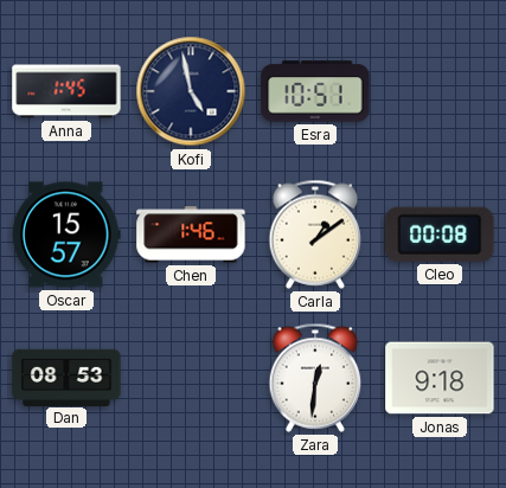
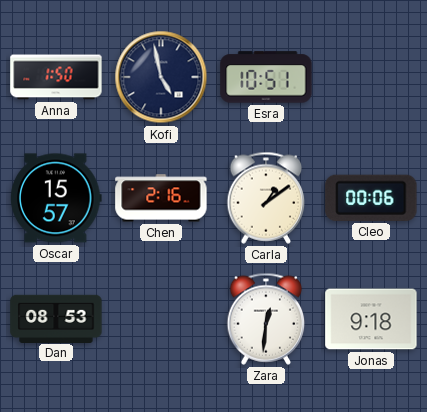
Anna: 1:45 -> 1:50
Chen: 1:46 -> 2:16
Cleo: 00:08 -> 00:06
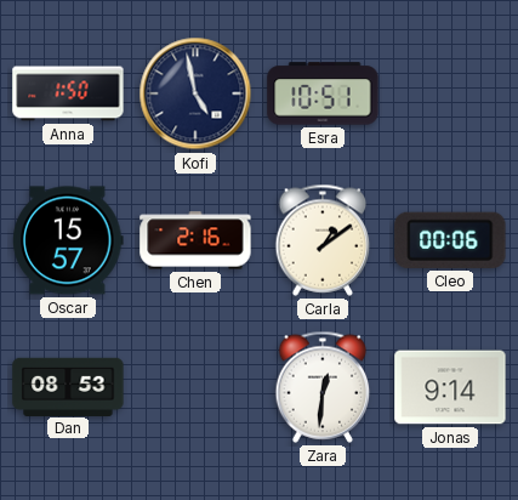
Jonas: 9:18 -> 9:14
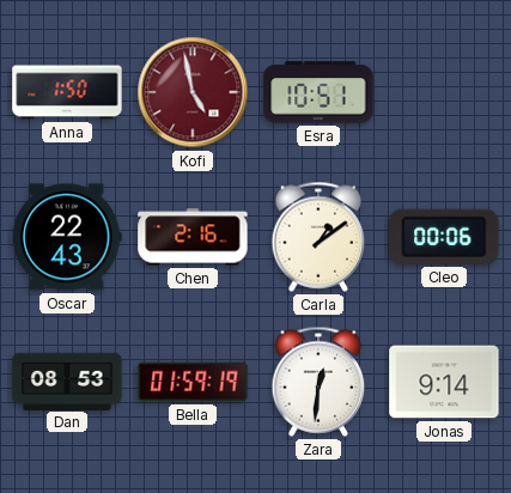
Kofi dial: navy -> burgundy
Oscar: 15:57 -> 22:43
Bella: none -> 01:59
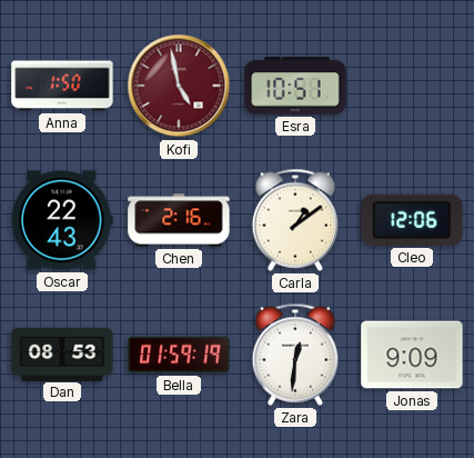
Cleo: 00:06 -> 12:06
Jonas: 9:14 -> 9:09
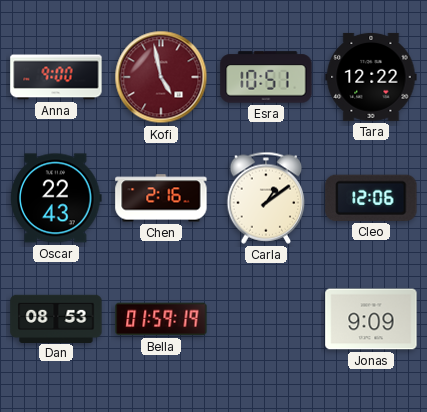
Anna: 1:50 -> 9:00
Tara: none -> 12:22
Zara: 12:31 -> none
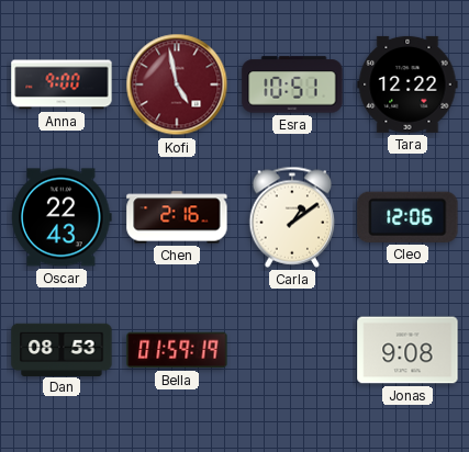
Jonas: 9:09 -> 9:08
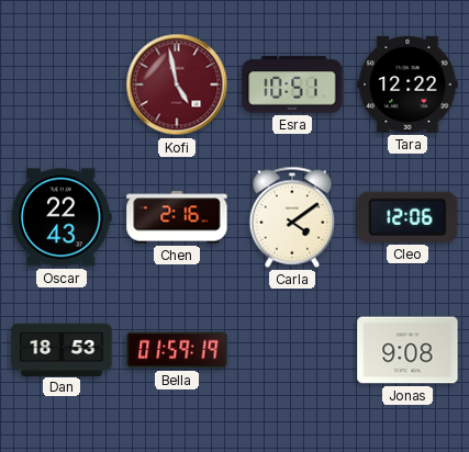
Anna: 9:00 -> none
Carla: 1:09 -> 4:09
Dan: 08:53 -> 18:53
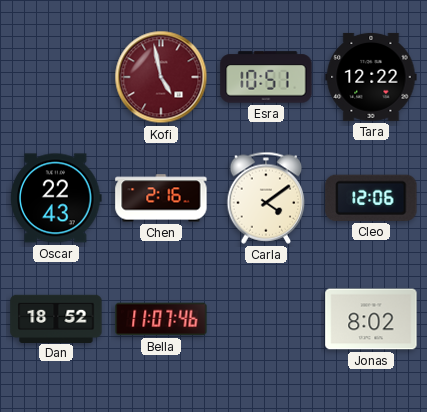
Dan: 18:53 -> 18:52
Bella: 01:59 -> 11:07
Jonas: 9:08 -> 8:02
